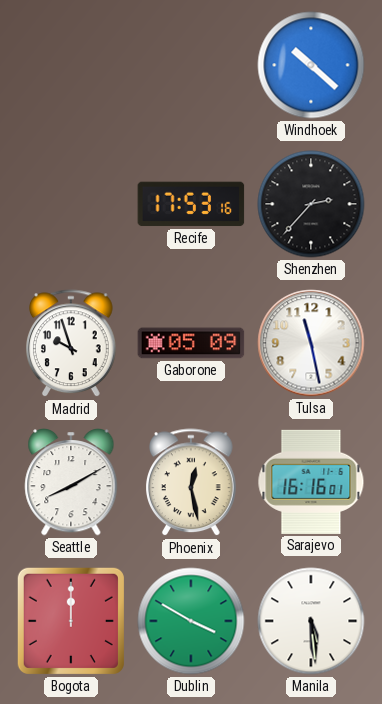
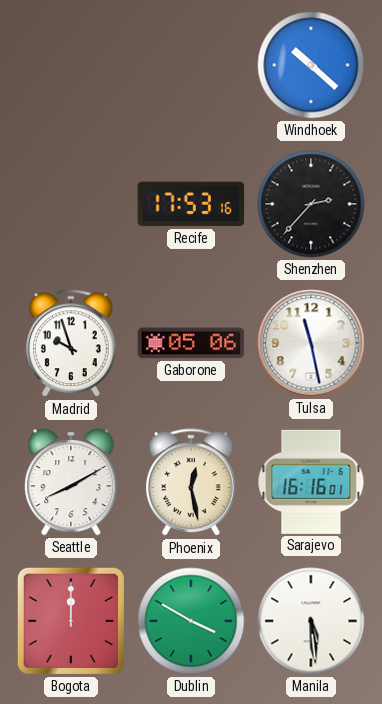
Gaborone: 05:09 -> 05:06
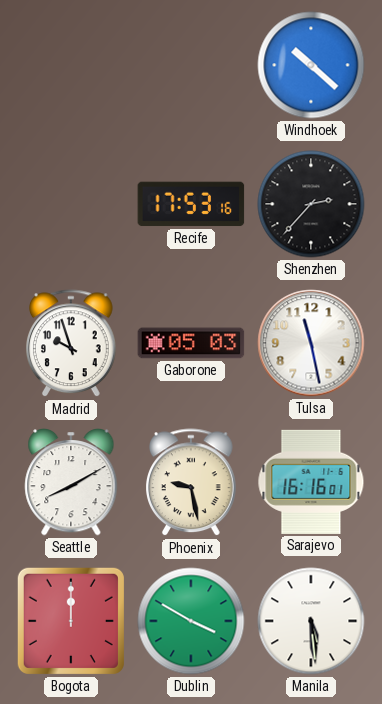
Gaborone: 05:06 -> 05:03
Phoenix: 12:28 -> 9:28
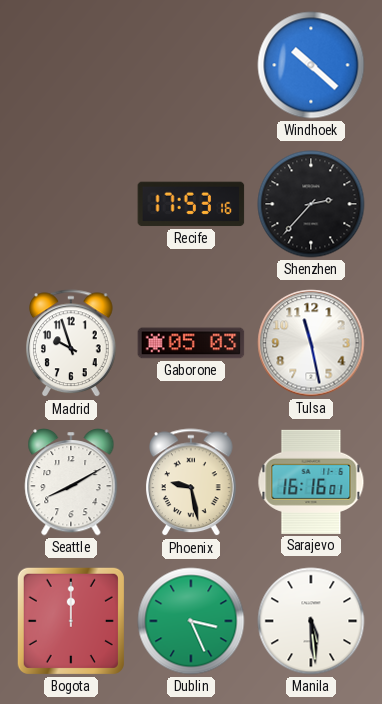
Dublin: 3:50 -> 3:26
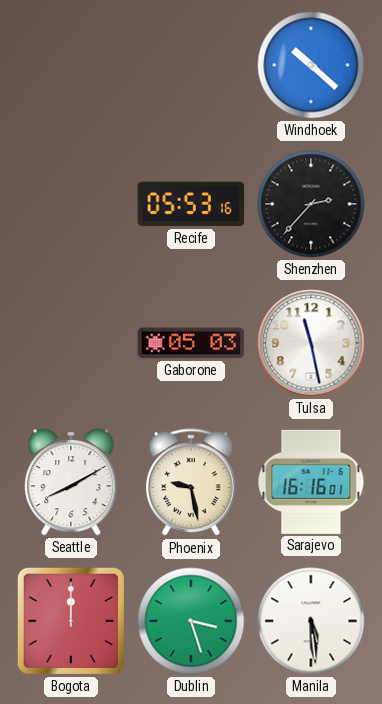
Recife: 17:53 -> 05:53
Madrid: 9:57 -> none
Dublin: 3:26 -> 3:27
